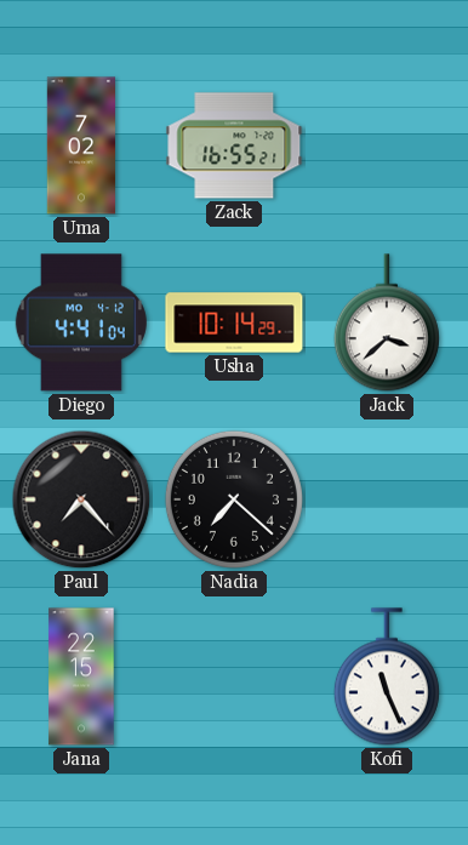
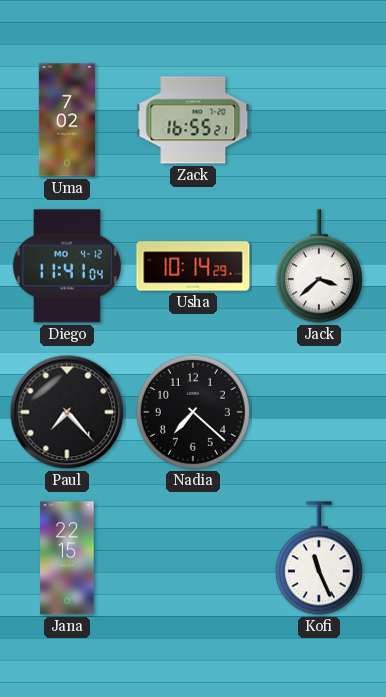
Diego: 4:41 -> 11:41
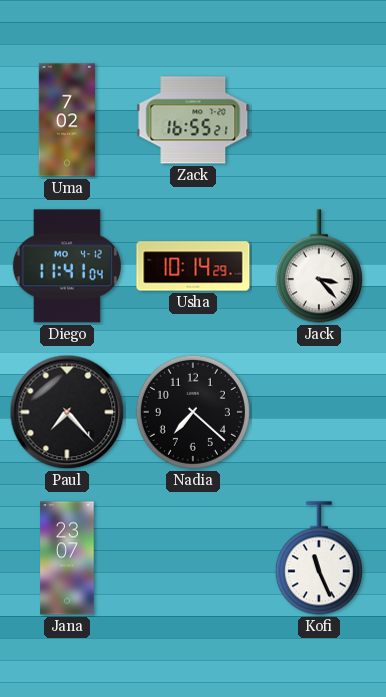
Jack: 3:38 -> 3:23
Jana: 22:15 -> 23:07
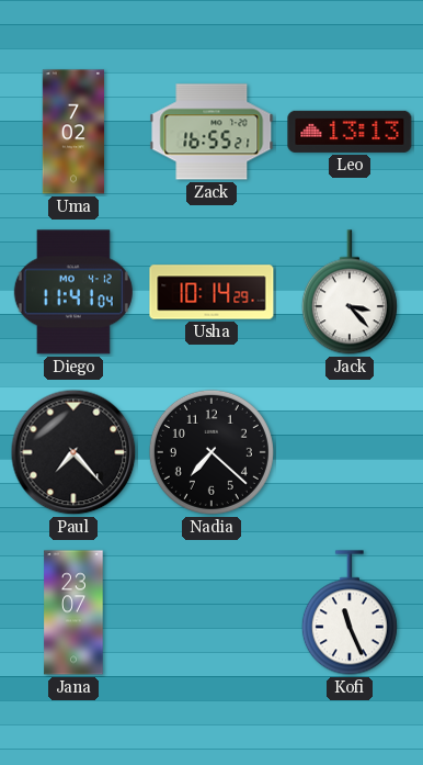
Leo: none -> 13:13
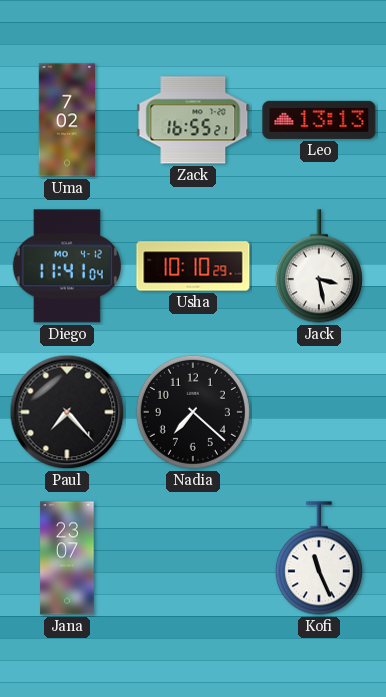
Usha: 10:14 -> 10:10
Jack: 3:23 -> 3:28
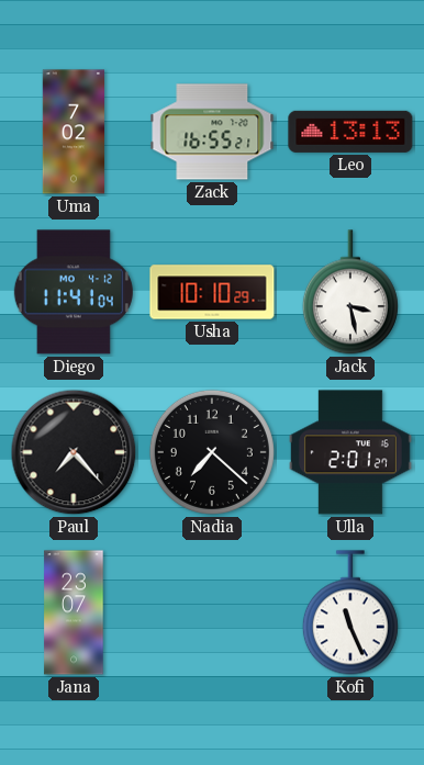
Ulla: none -> 2:01
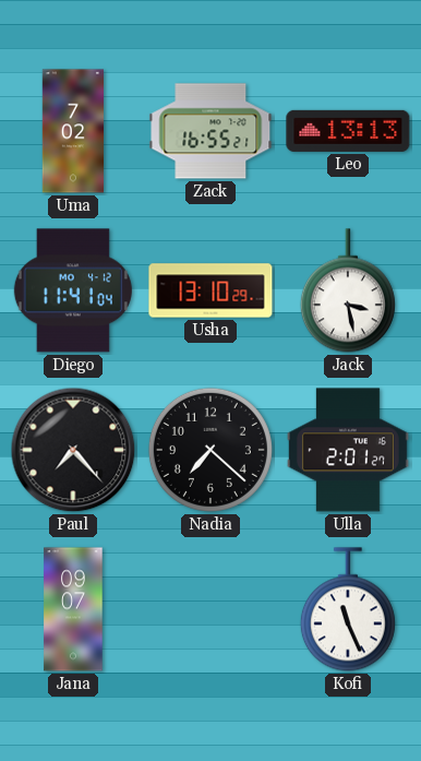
Usha: 10:10 -> 13:10
Jana: 23:07 -> 09:07
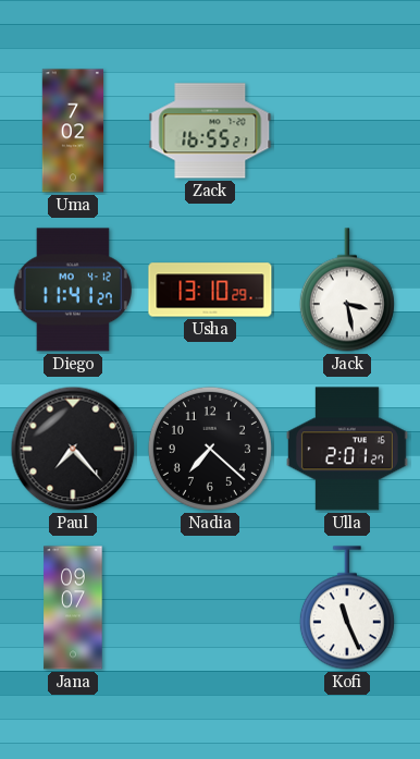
Leo: 13:13 -> none
Diego: 11:41:04 -> 11:41:27
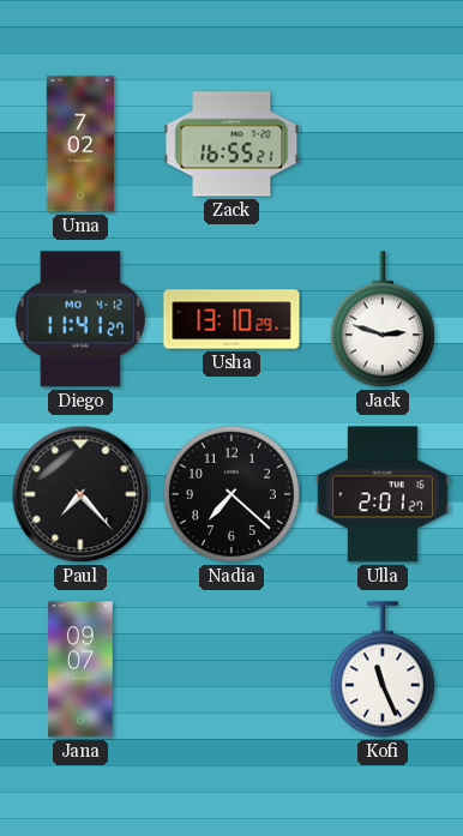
Jack: 3:28 -> 2:48
